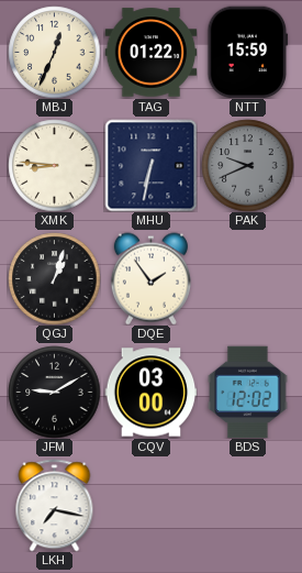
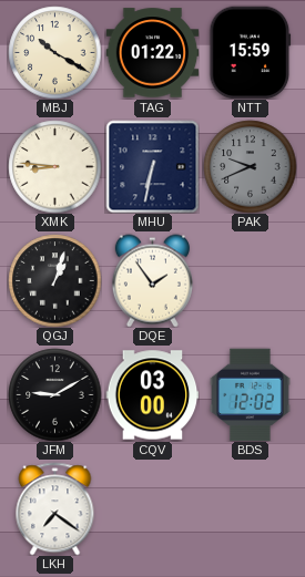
MBJ: 12:34 -> 10:20
LKH: 7:17 -> 7:21
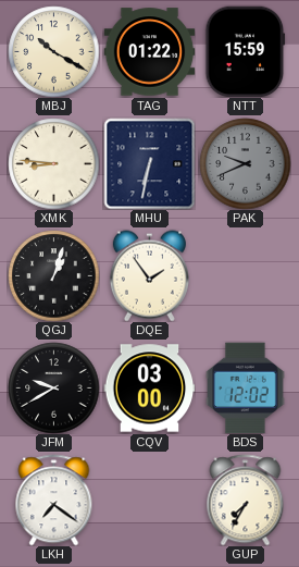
JFM: 9:10 -> 9:40
GUP: none -> 7:35
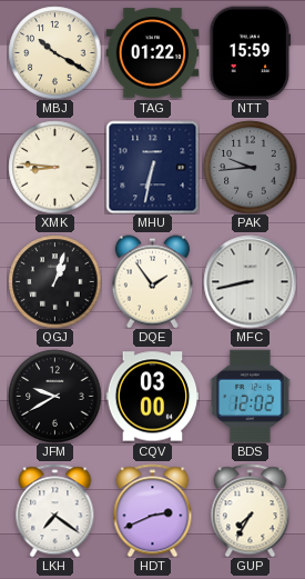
PAK: 9:41 -> 9:44
MFC: none -> 8:43
HDT: none -> 2:41
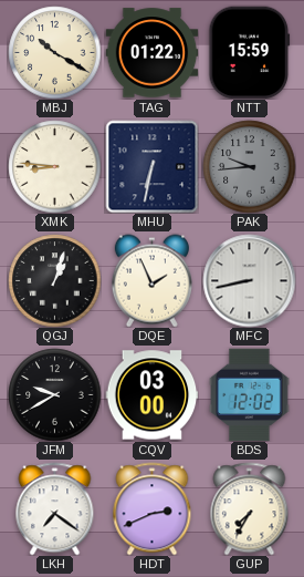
DQE: 1:54 -> 1:56
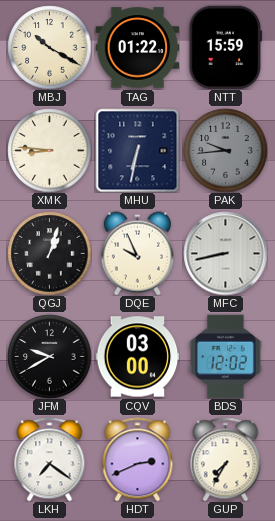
DQE: 1:56 -> 9:56
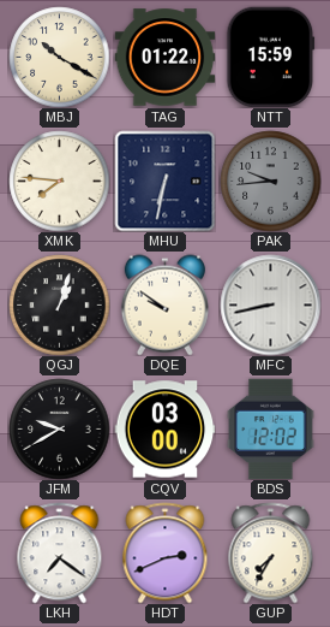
XMK: 8:46 -> 7:46
DQE: 9:56 -> 9:51
